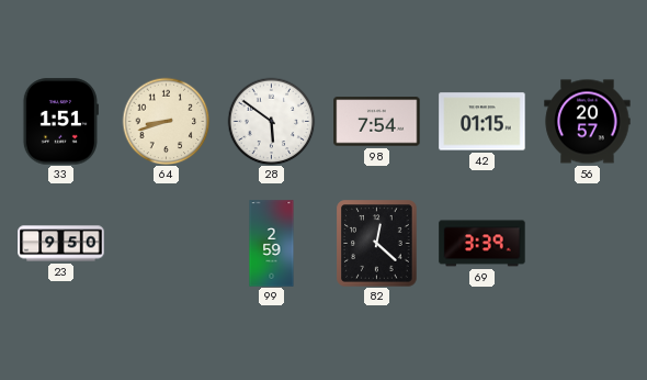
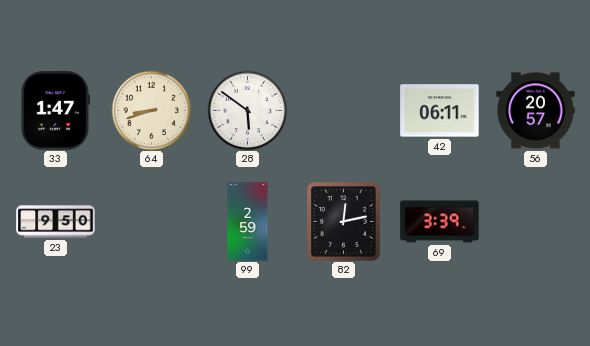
33: 1:51 -> 1:47
98: 7:54 -> none
42: 01:15 -> 06:11
82: 12:22 -> 12:13
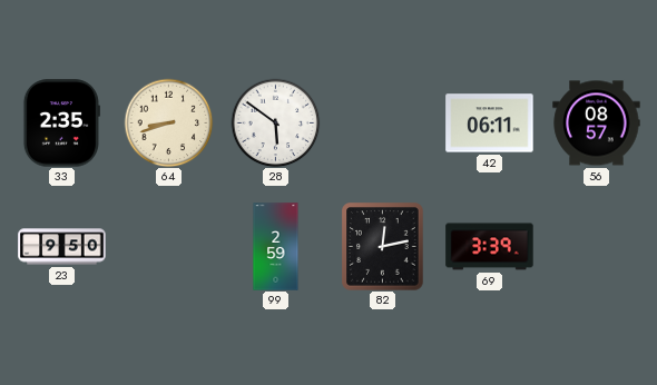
33: 1:47 -> 2:35
56: 20:57 -> 08:57
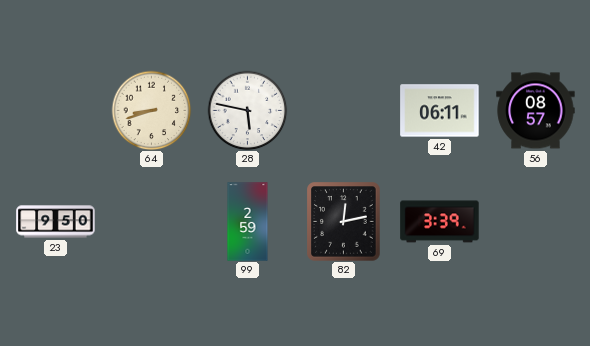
33: 2:35 -> none
28: 5:51 -> 5:47
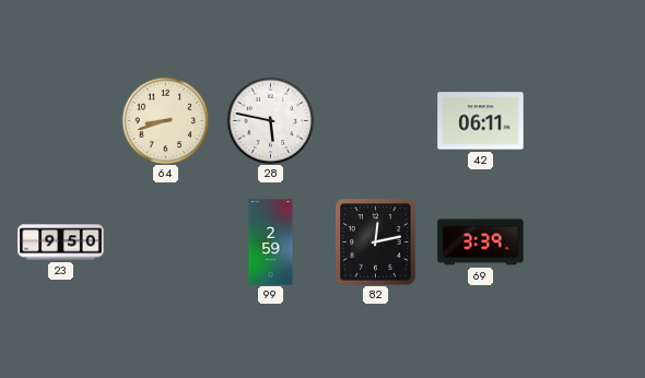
56: 08:57 -> none
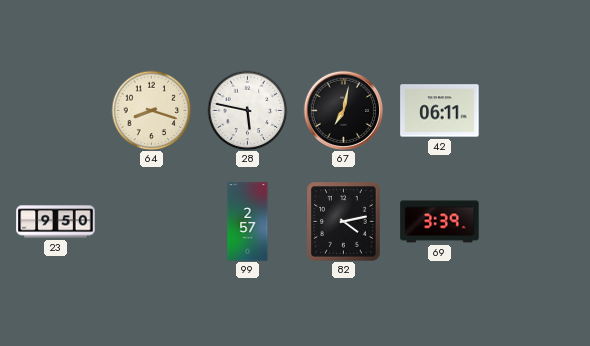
64: 8:42 -> 8:18
67: none -> 7:02
99: 2:59 -> 2:57
82: 12:13 -> 4:13
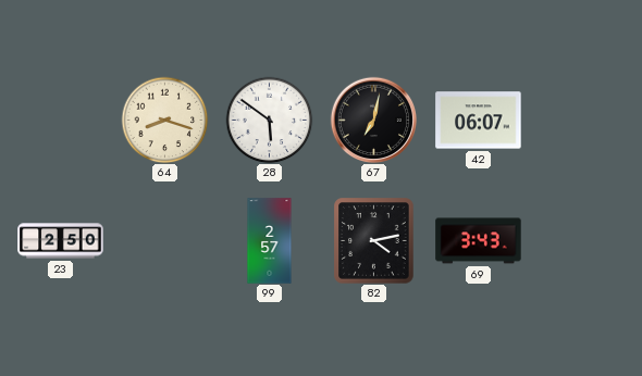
28: 5:47 -> 5:51
42: 06:11 -> 06:07
23: 9:50 -> 2:50
69: 3:39 -> 3:43
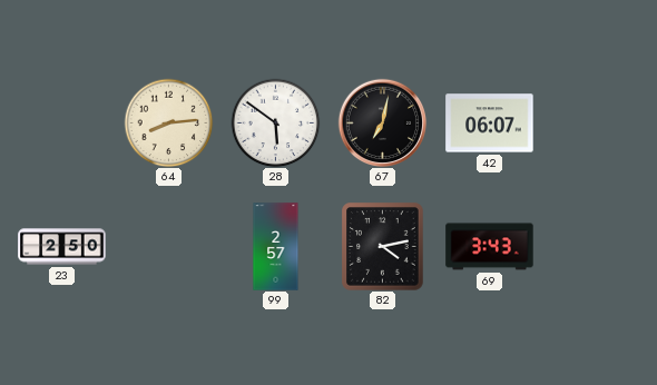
64: 8:18 -> 8:14
